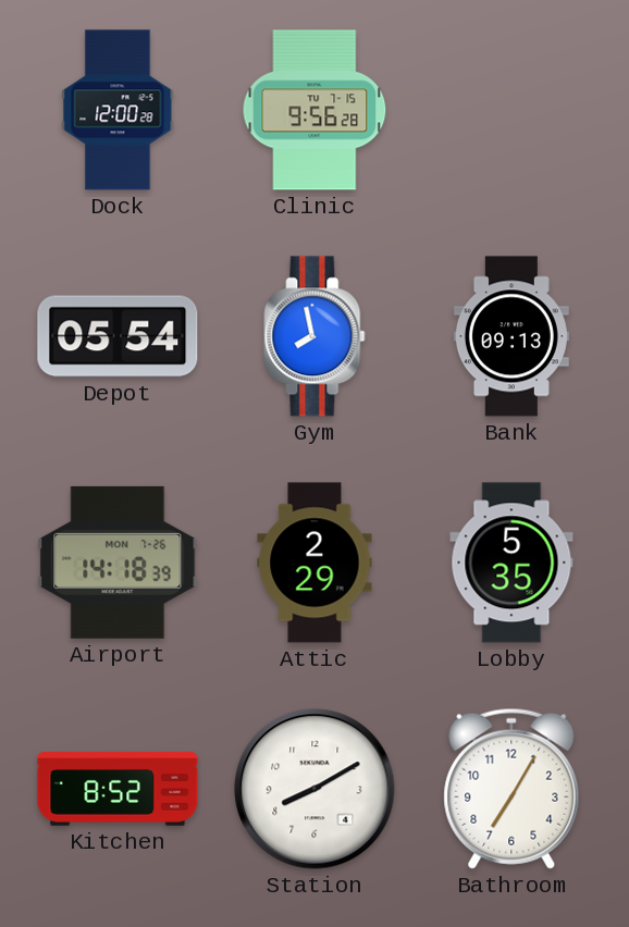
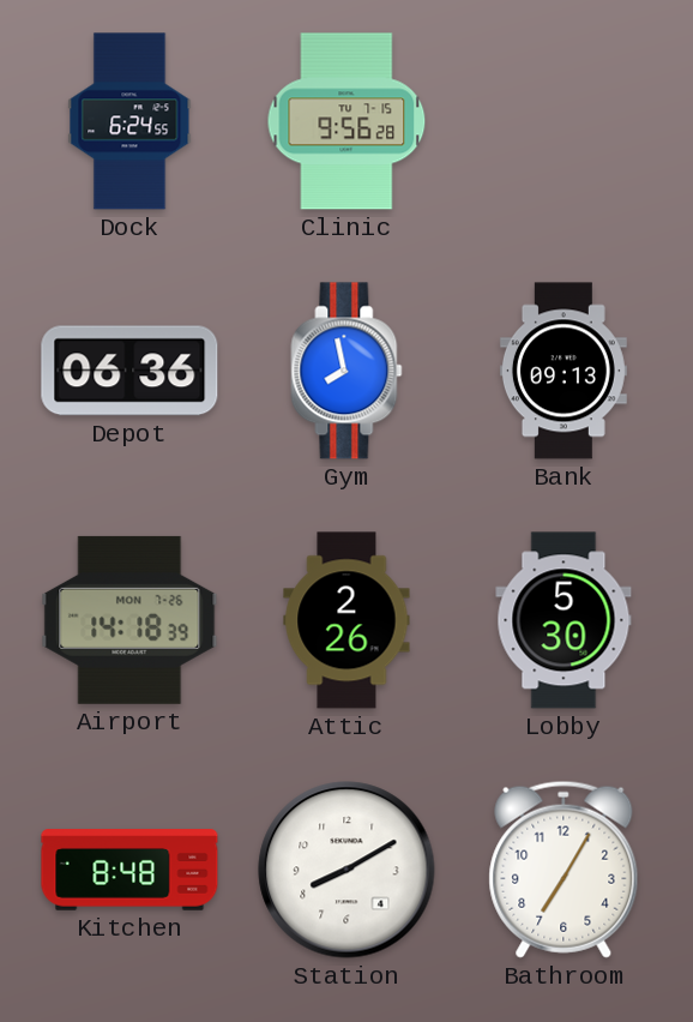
Dock: 12:00 -> 6:24
Depot: 05:54 -> 06:36
Attic: 2:29 -> 2:26
Lobby: 5:35 -> 5:30
Kitchen: 8:52 -> 8:48
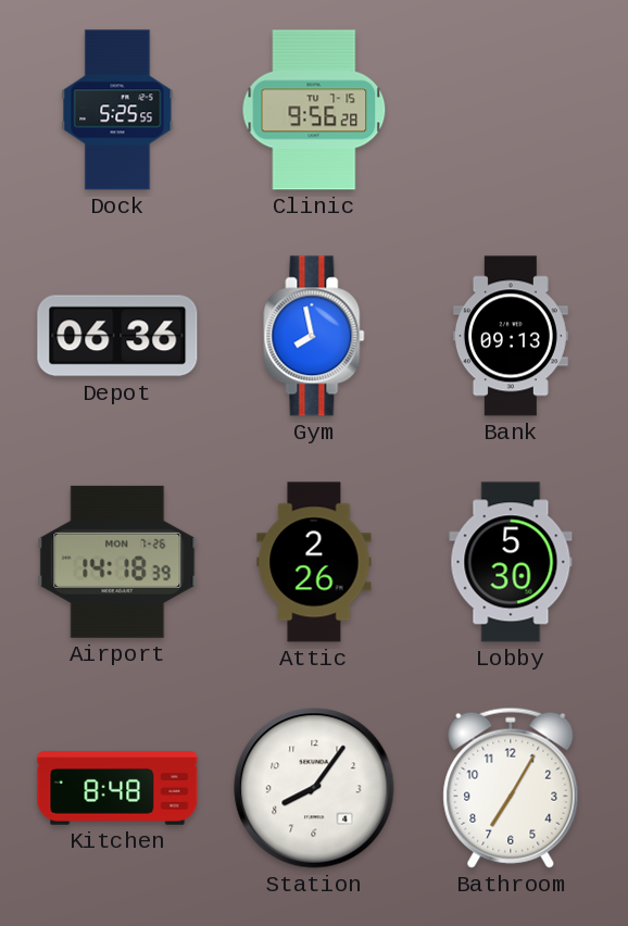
Dock: 6:24 -> 5:25
Station: 8:10 -> 8:06
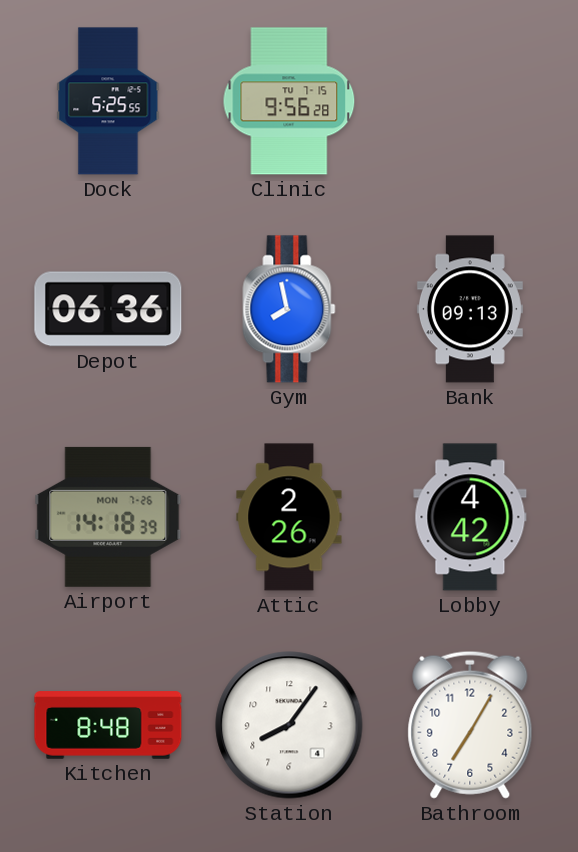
Lobby: 5:30 -> 4:42
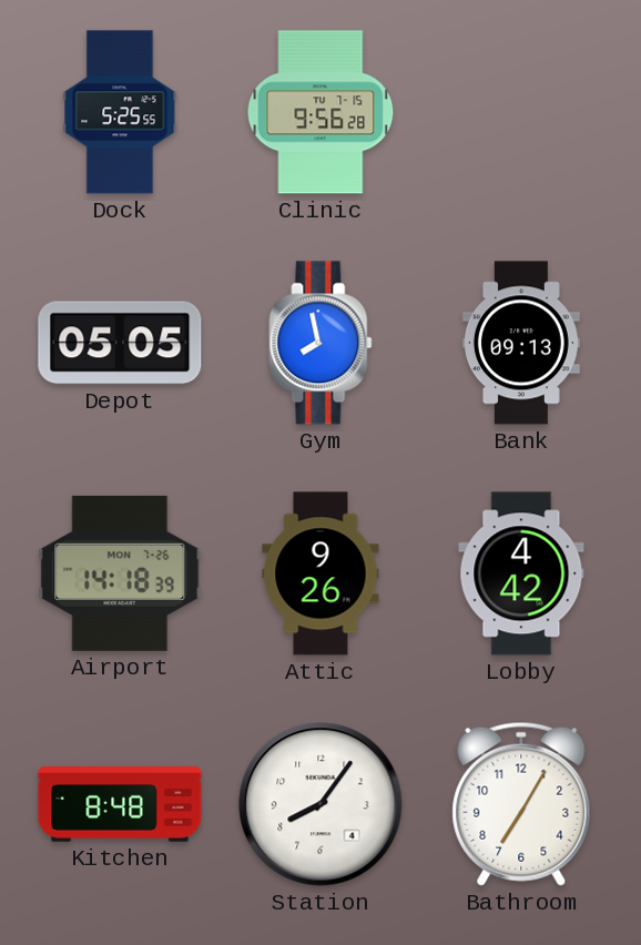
Depot: 06:36 -> 05:05
Attic: 2:26 -> 9:26
